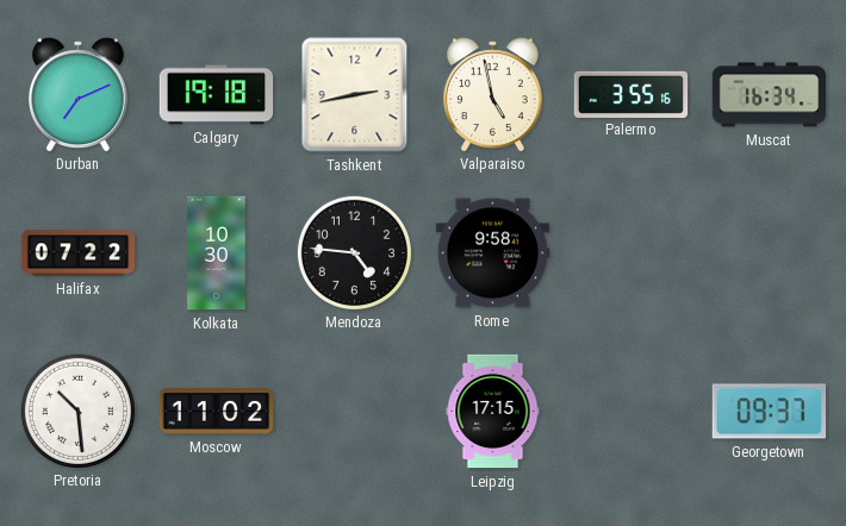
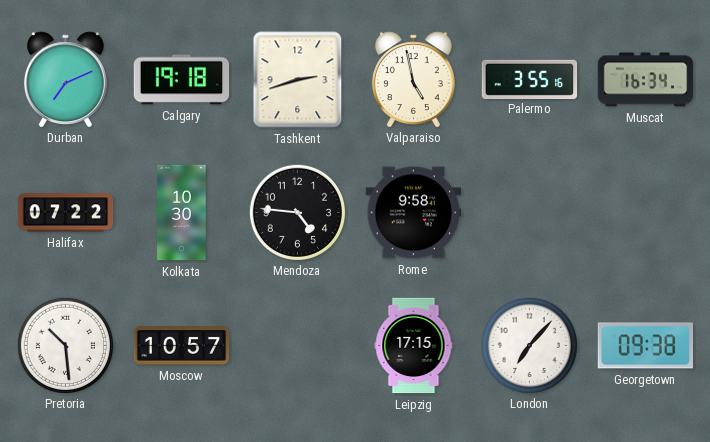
Tashkent: 2:43 -> 2:42
Moscow: 11:02 -> 10:57
London: none -> 7:07
Georgetown: 09:37 -> 09:38
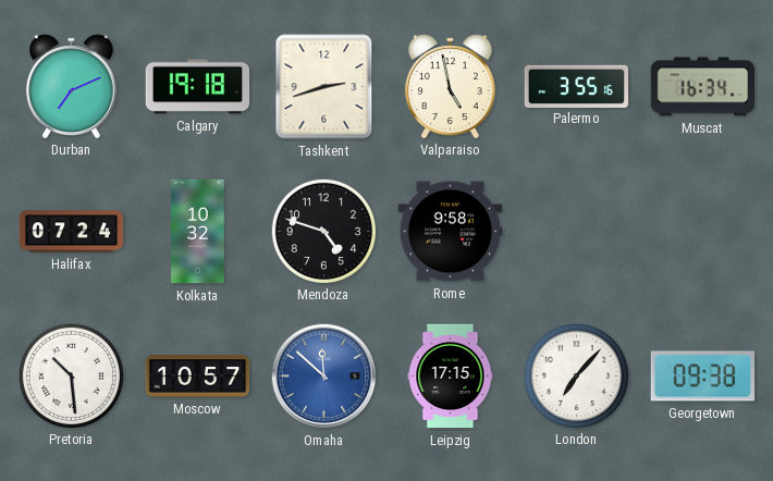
Halifax: 07:22 -> 07:24
Kolkata: 10:30 -> 10:32
Mendoza: 4:46 -> 4:48
Omaha: none -> 11:52
